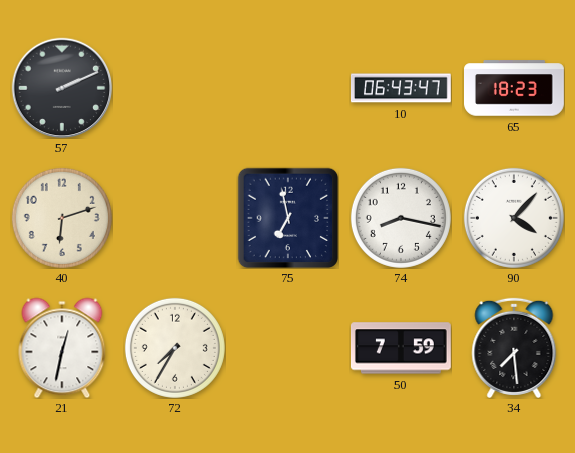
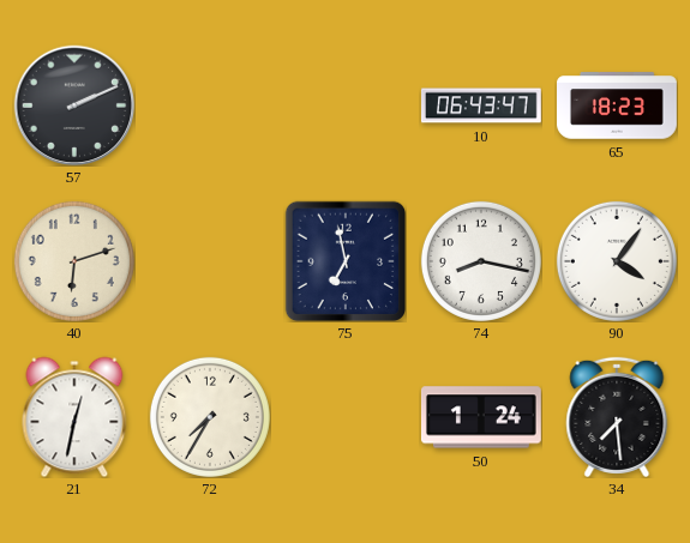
90: 4:07 -> 4:06
50: 7:59 -> 1:24
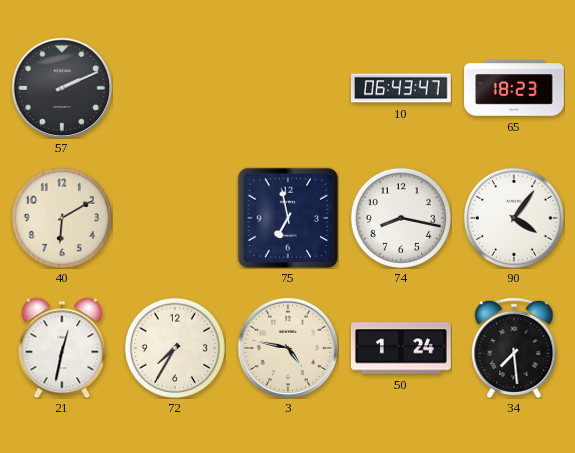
40: 6:12 -> 6:10
3: none -> 4:47
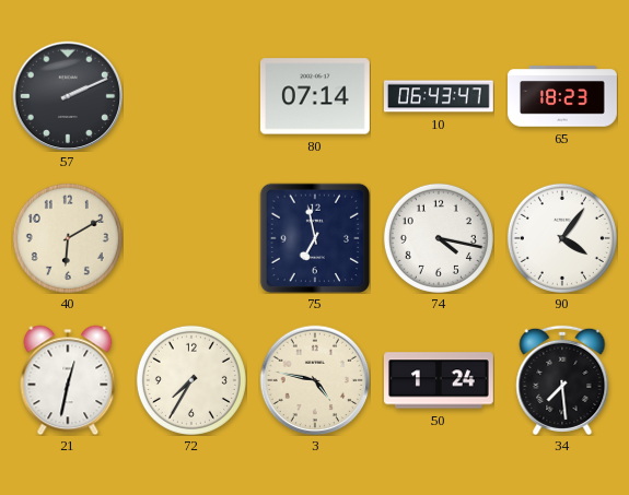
80: none -> 07:14
74: 8:17 -> 4:17
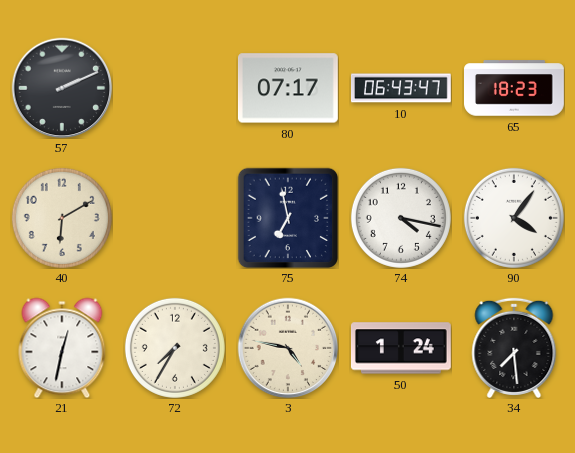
80: 07:14 -> 07:17
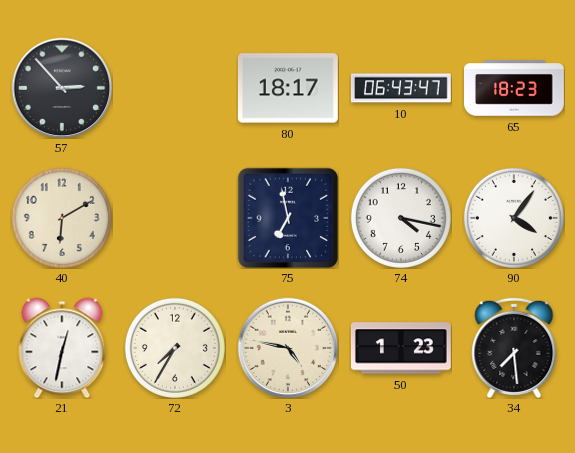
57: 2:11 -> 2:53
80: 07:17 -> 18:17
50: 1:24 -> 1:23
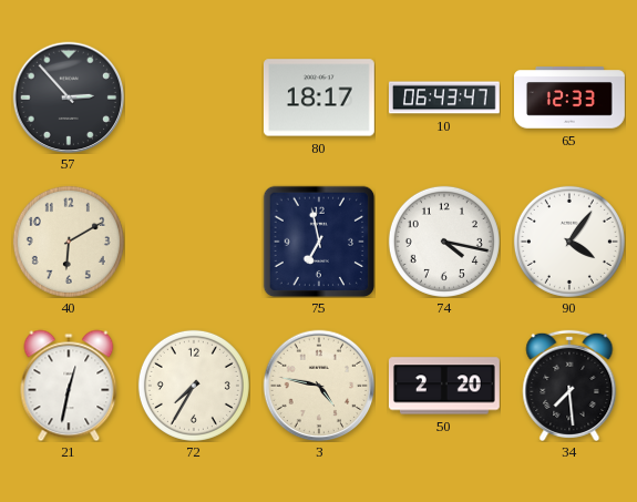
65: 18:23 -> 12:33
50: 1:23 -> 2:20
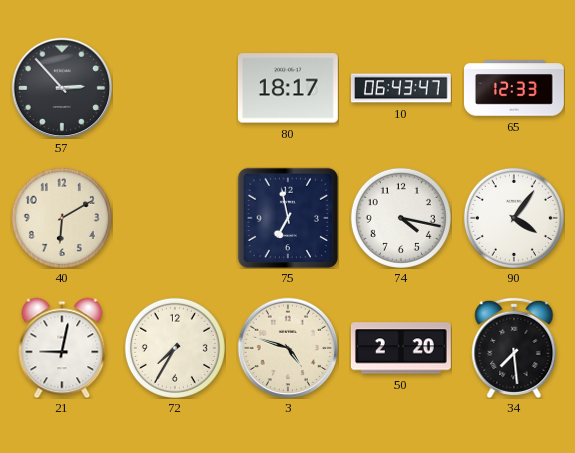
21: 12:32 -> 9:02
3: 4:47 -> 4:48
